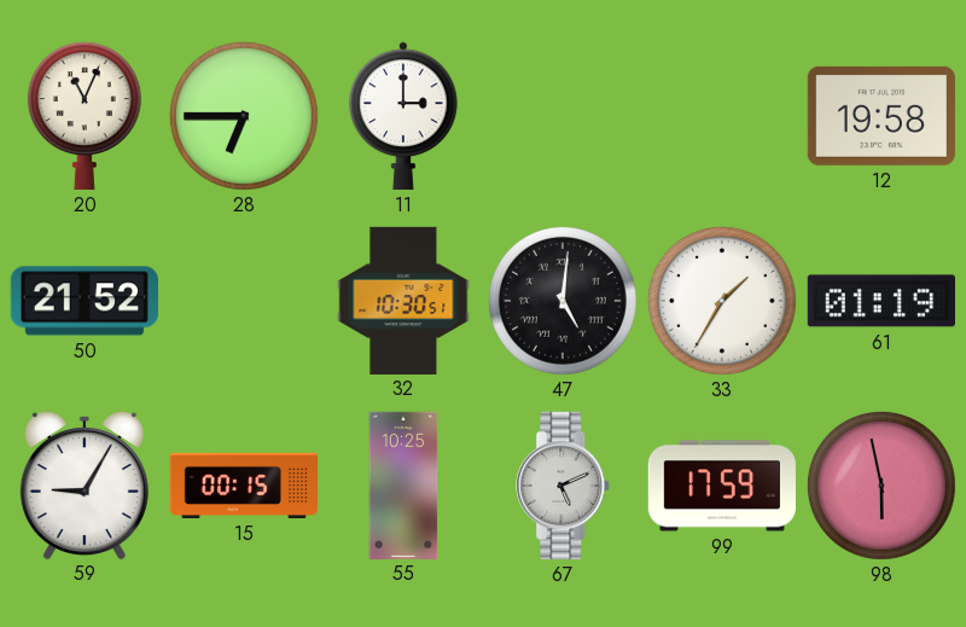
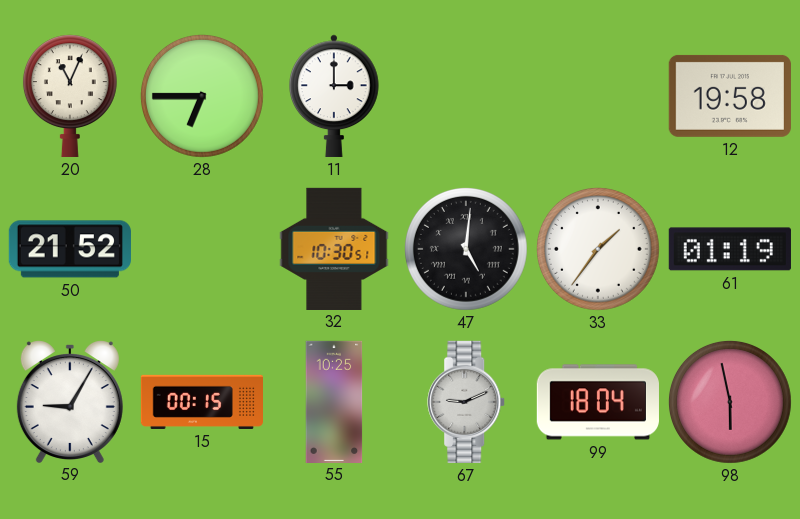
33: 1:35 -> 1:36
67: 5:11 -> 9:11
99: 17:59 -> 18:04
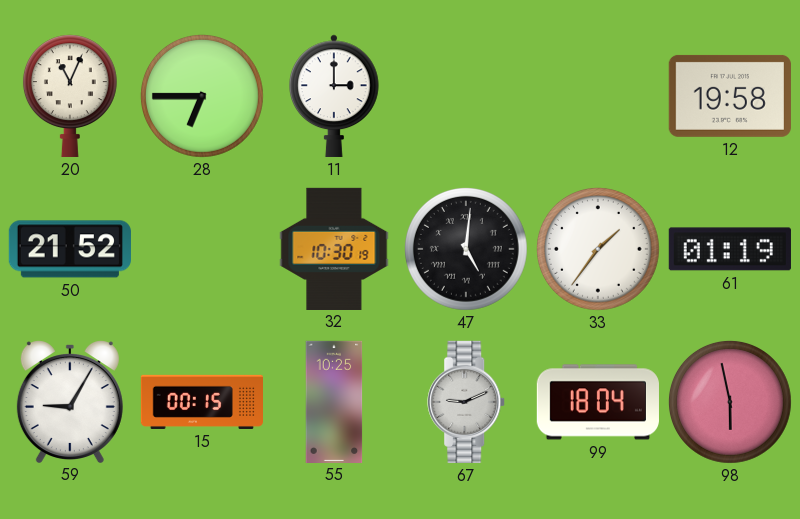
32: 10:30:51 -> 10:30:19
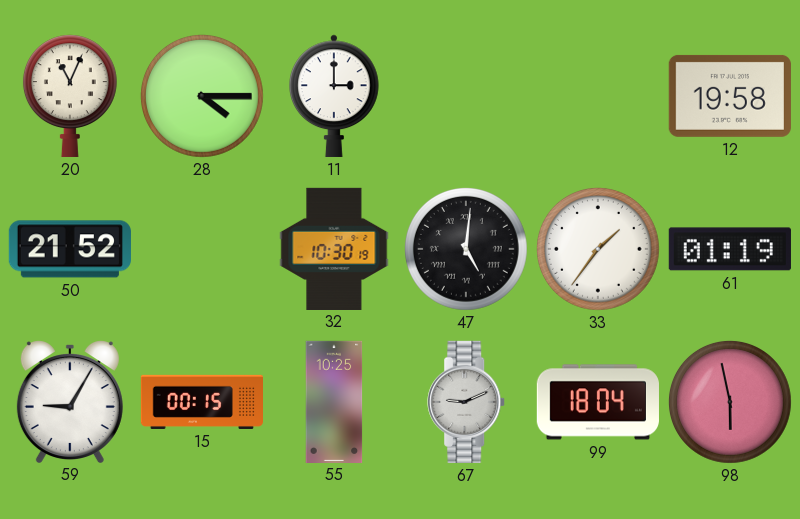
28: 6:45 -> 4:15
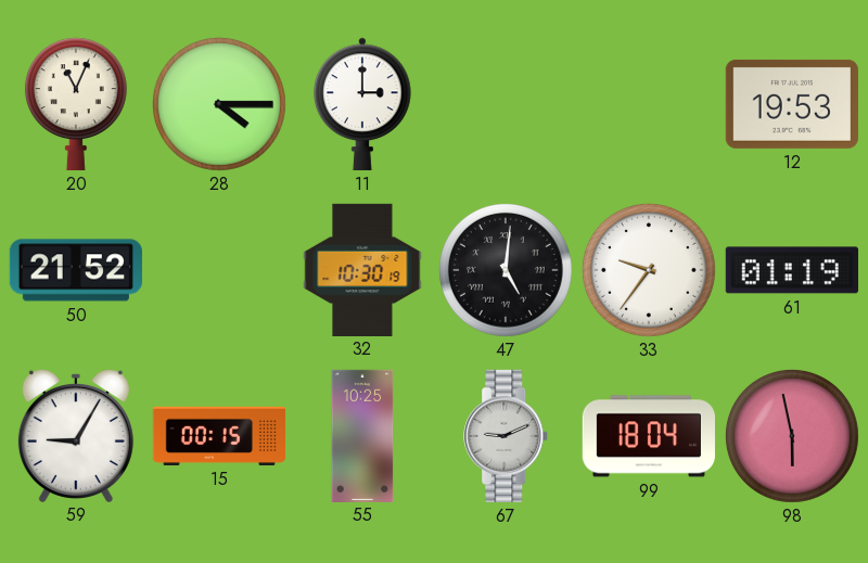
12: 19:58 -> 19:53
33: 1:36 -> 9:36
